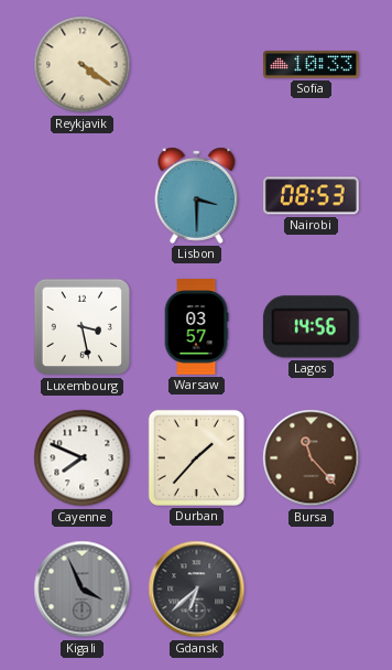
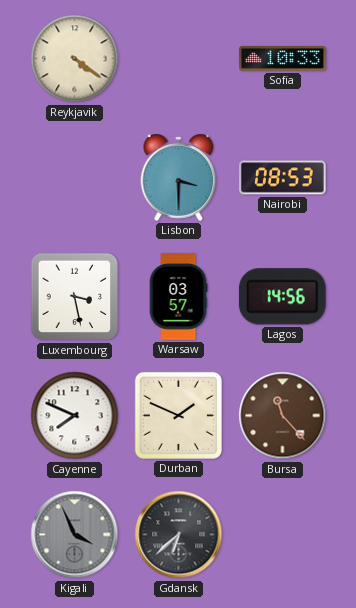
Durban: 1:37 -> 1:49
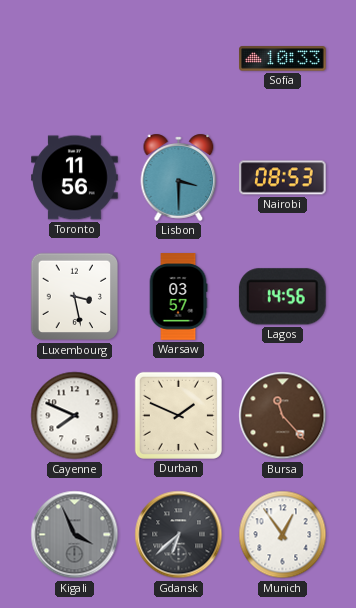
Reykjavik: 4:21 -> none
Toronto: none -> 11:56
Munich: none -> 12:54
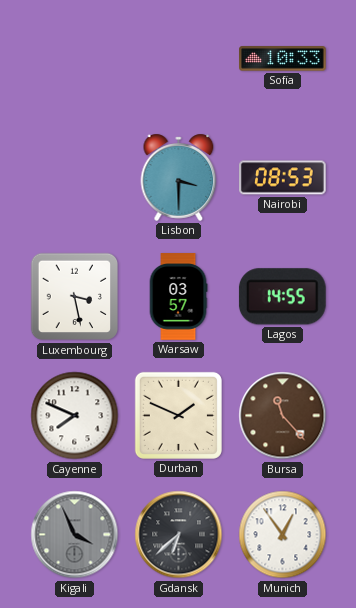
Toronto: 11:56 -> none
Lagos: 14:56 -> 14:55
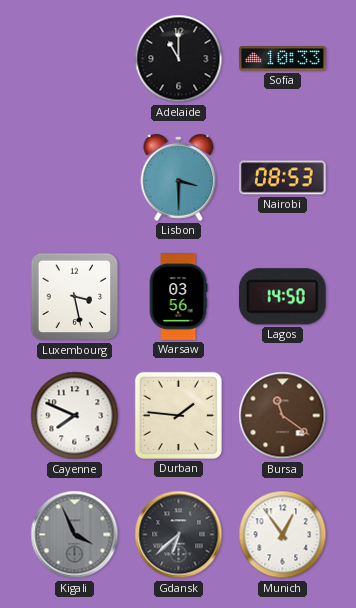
Adelaide: none -> 11:00
Warsaw: 03:57 -> 03:56
Lagos: 14:55 -> 14:50
Durban: 1:49 -> 1:46
Bursa: 11:23 -> 11:21
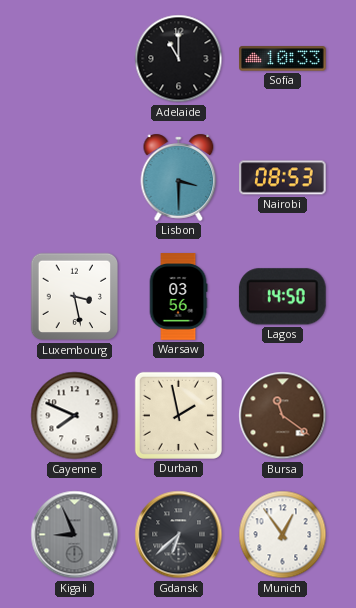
Durban: 1:46 -> 1:58
Kigali: 3:56 -> 8:56
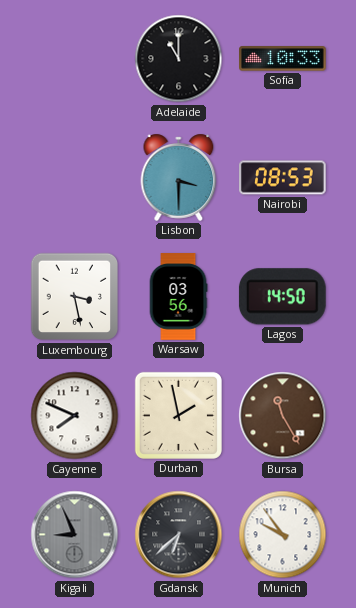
Bursa: 11:21 -> 11:25
Munich: 12:54 -> 9:54
